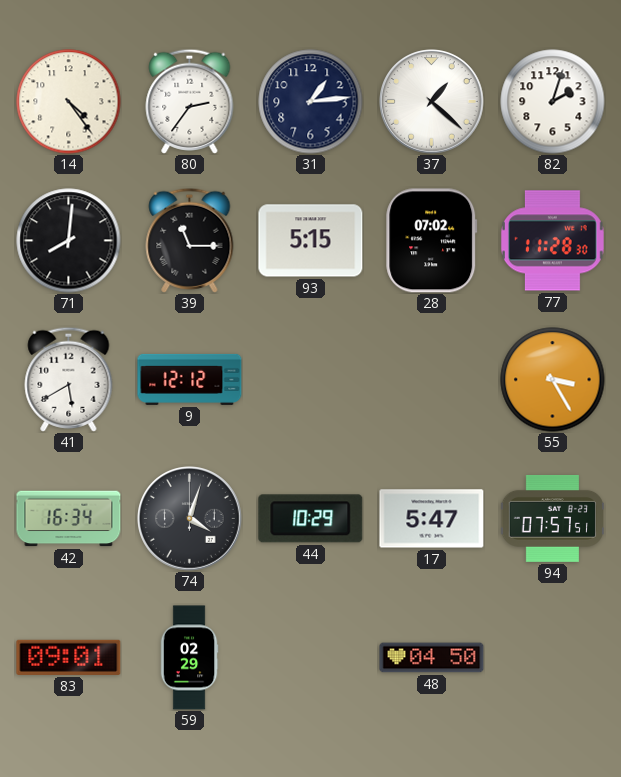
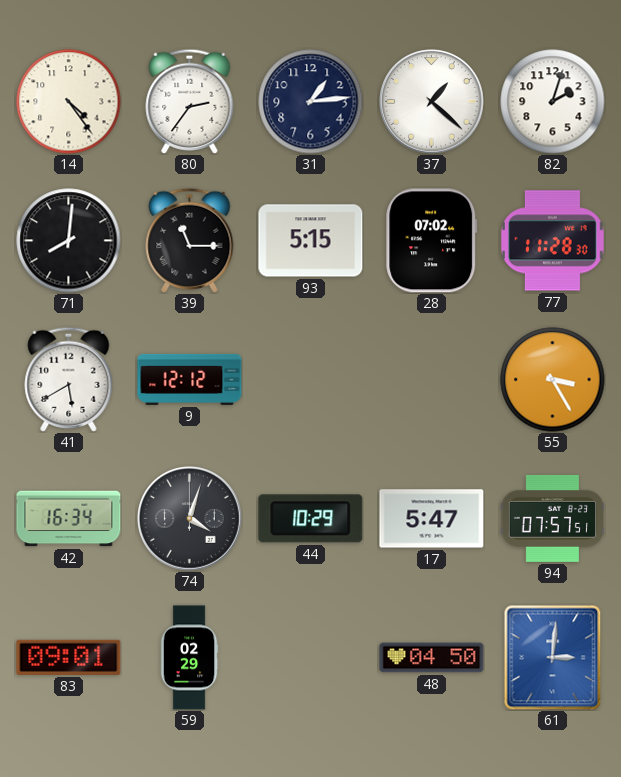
61: none -> 3:01
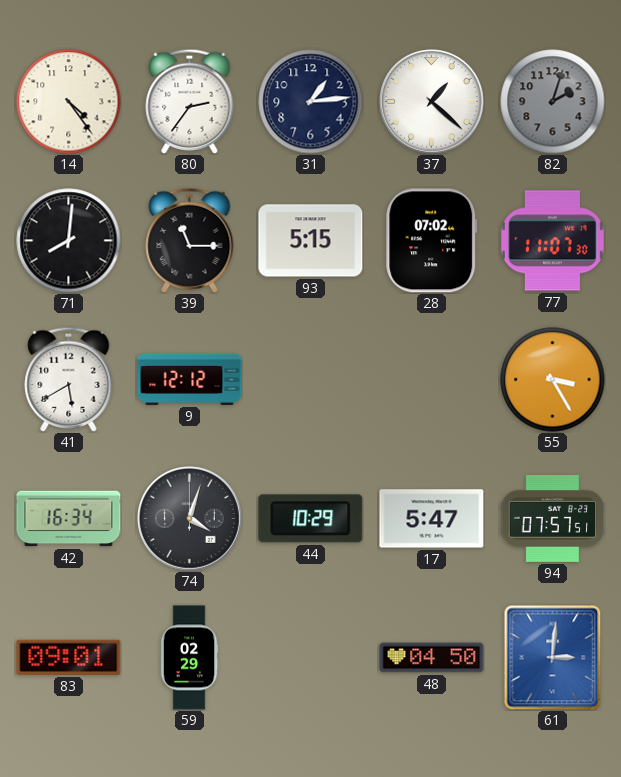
82 dial: white -> grey
77: 11:28 -> 11:07
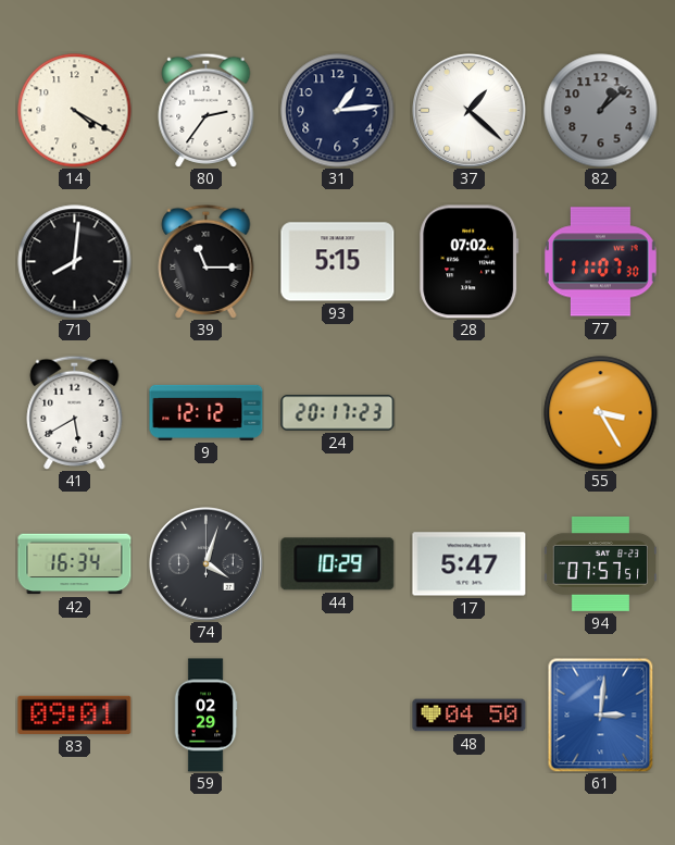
14: 4:24 -> 4:20
82: 2:03 -> 1:08
24: none -> 20:17
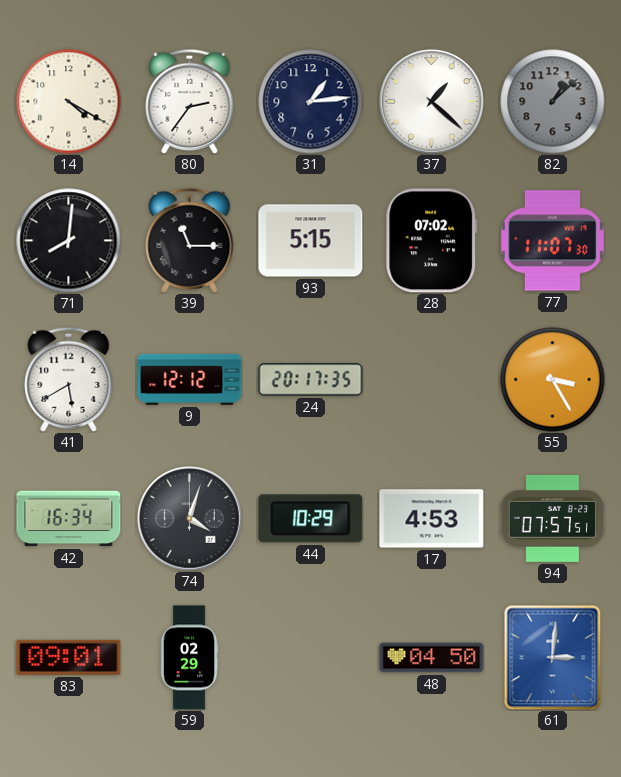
24: 20:17:23 -> 20:17:35
17: 5:47 -> 4:53
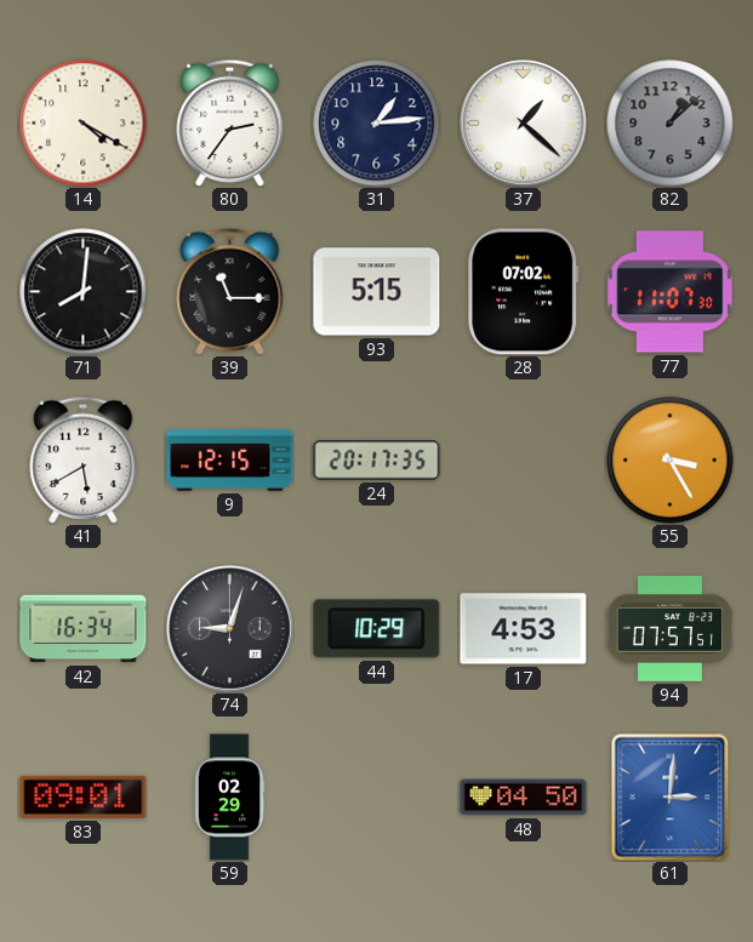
9: 12:12 -> 12:15
74: 4:03 -> 9:03
